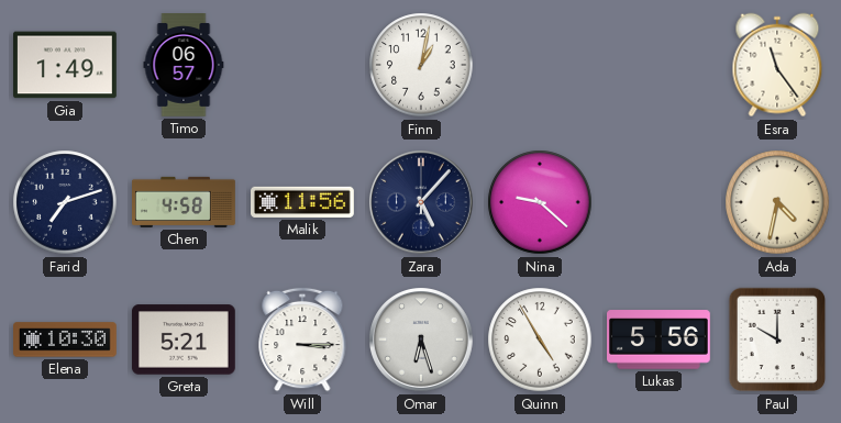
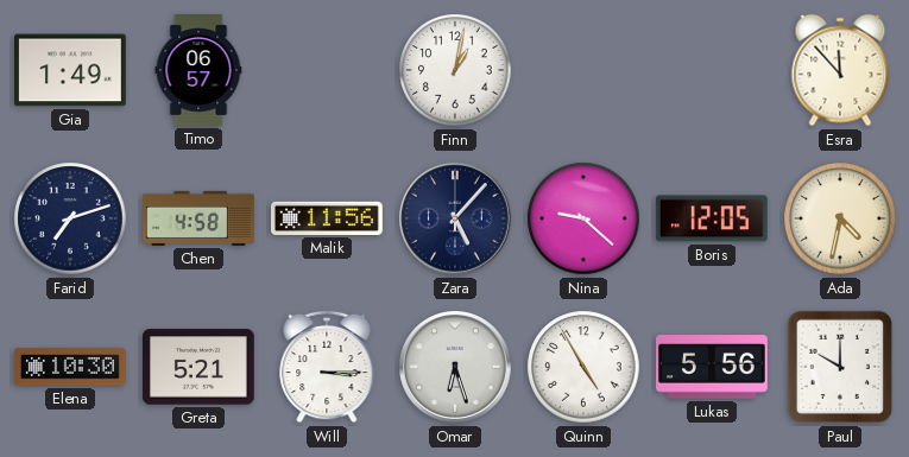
Esra: 11:24 -> 11:53
Boris: none -> 12:05
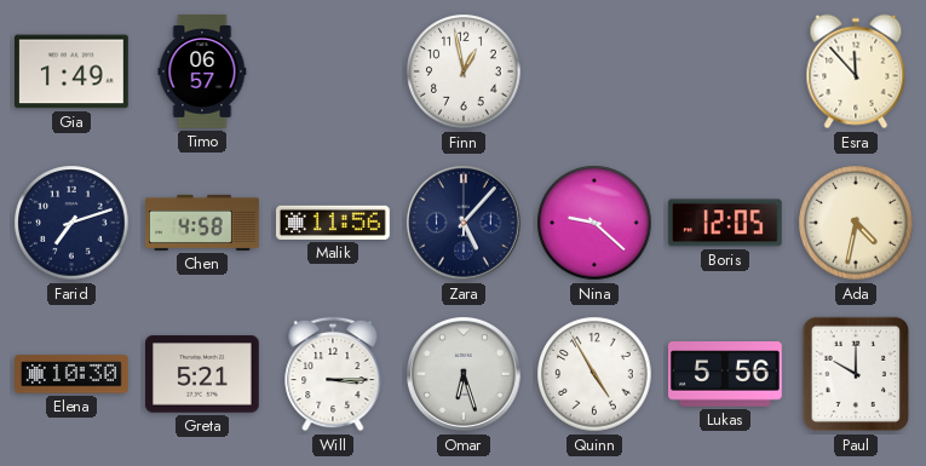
Finn: 1:02 -> 12:58
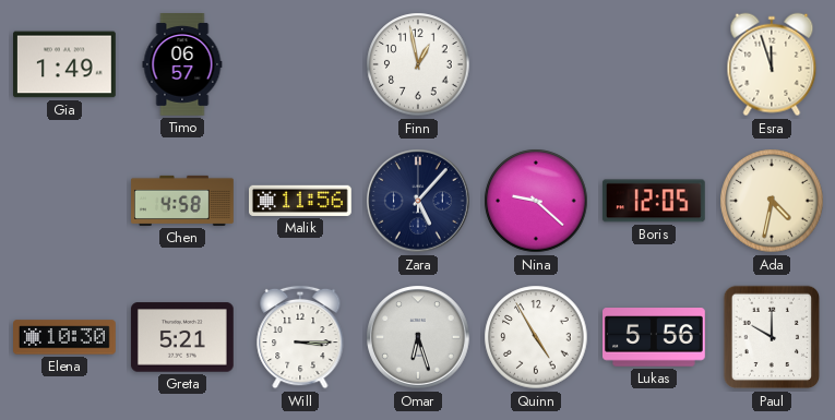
Esra: 11:53 -> 11:57
Farid: 7:12 -> none
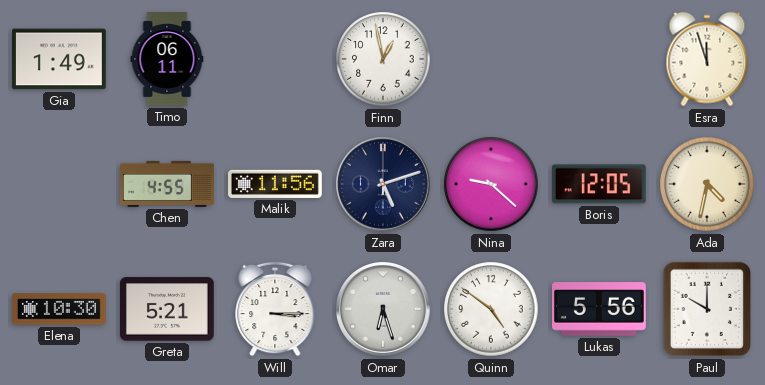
Timo: 06:57 -> 06:11
Chen: 4:58 -> 4:55
Zara: 5:07 -> 5:12
Quinn: 4:55 -> 4:51
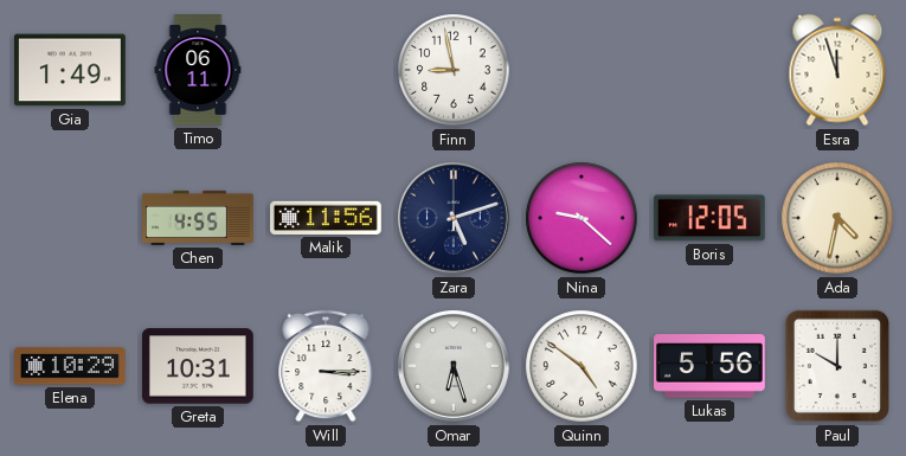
Finn: 12:58 -> 8:58
Elena: 10:30 -> 10:29
Greta: 5:21 -> 10:31
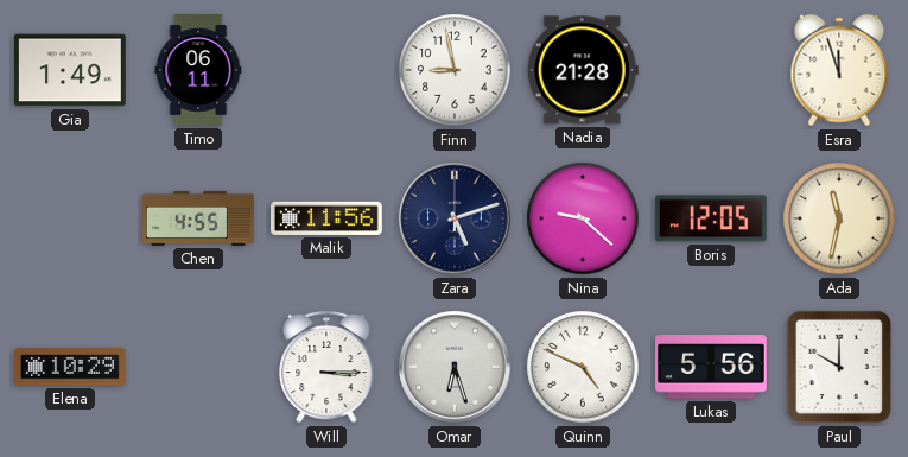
Nadia: none -> 21:28
Ada: 4:32 -> 11:32
Greta: 10:31 -> none
Quinn: 4:51 -> 4:49
